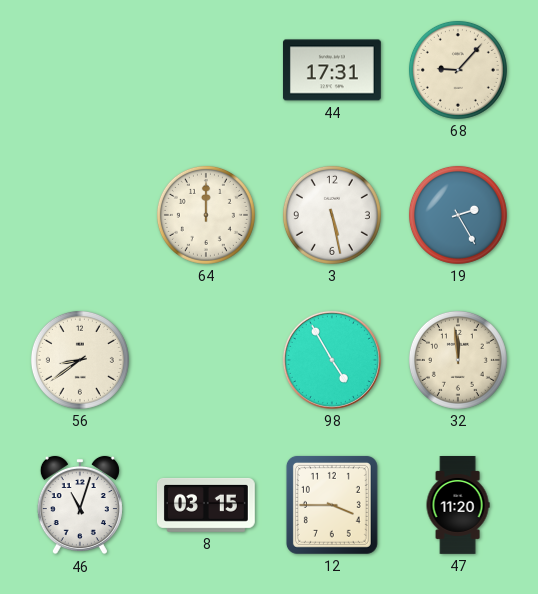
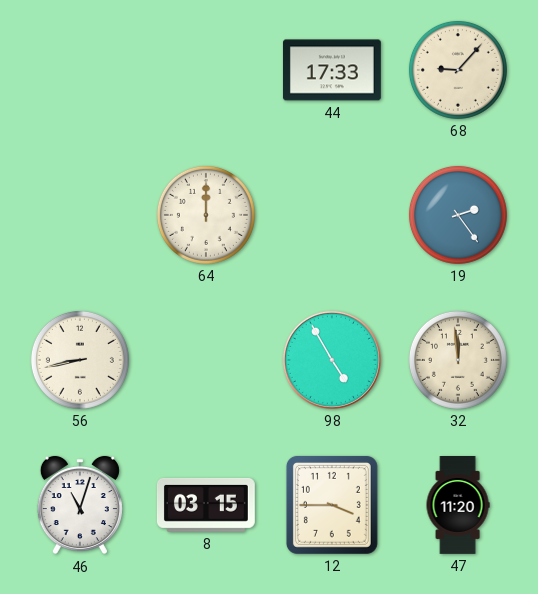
44: 17:31 -> 17:33
3: 5:28 -> none
19: 2:25 -> 2:24
56: 8:39 -> 8:43
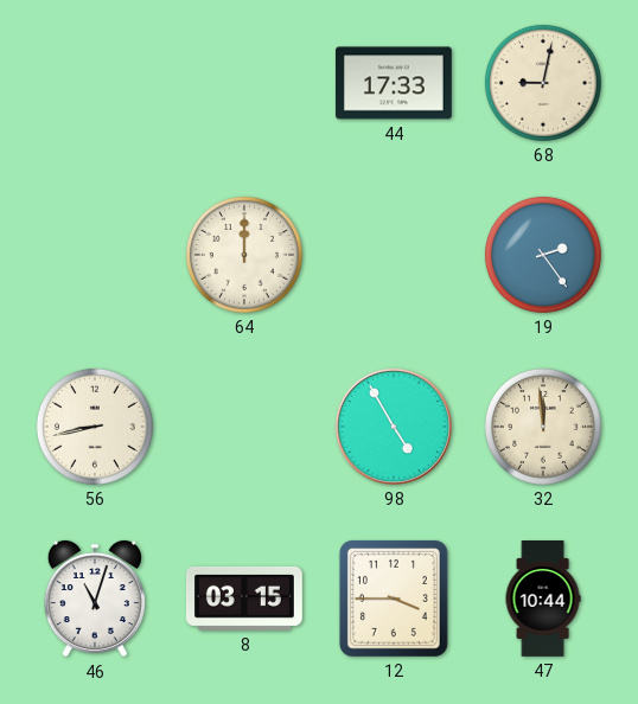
68: 9:07 -> 9:02
47: 11:20 -> 10:44
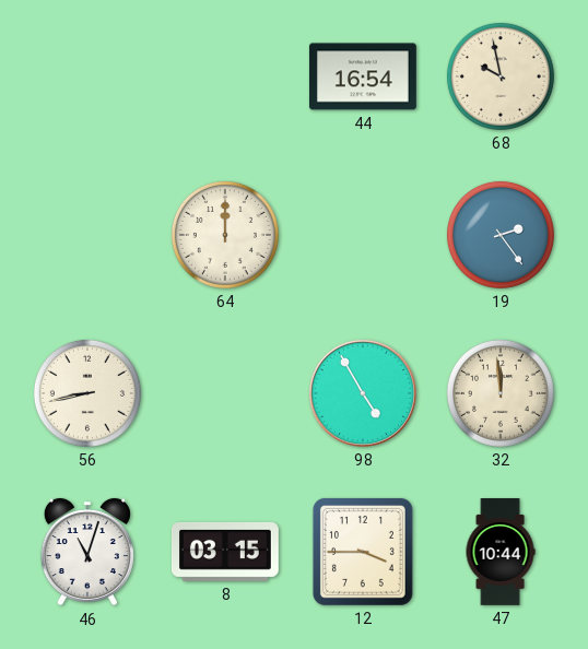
44: 17:33 -> 16:54
68: 9:02 -> 9:58
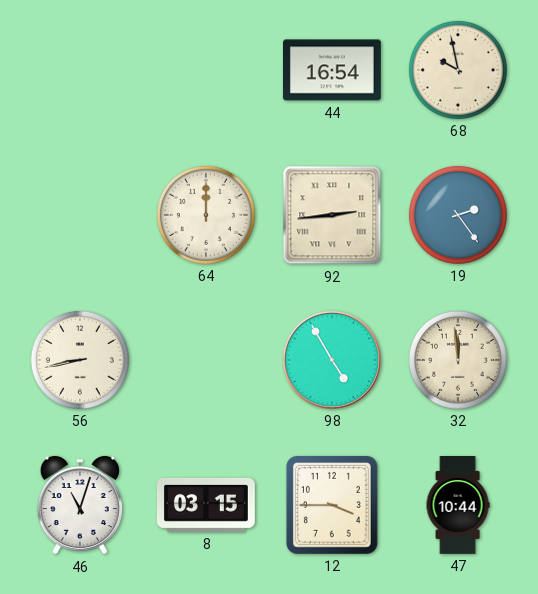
92: none -> 2:44
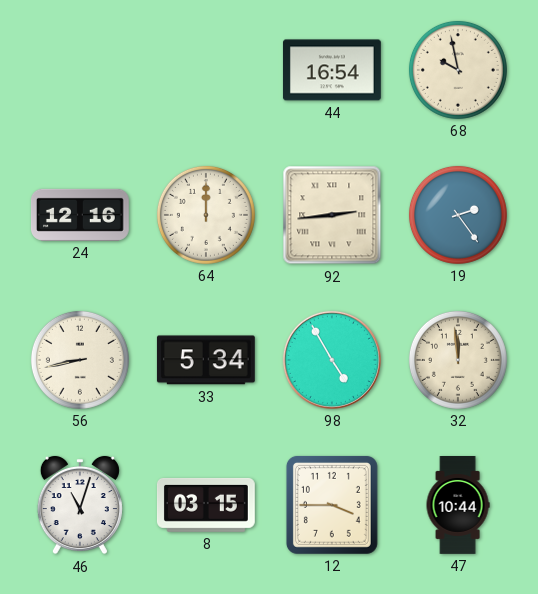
24: none -> 12:16
33: none -> 5:34
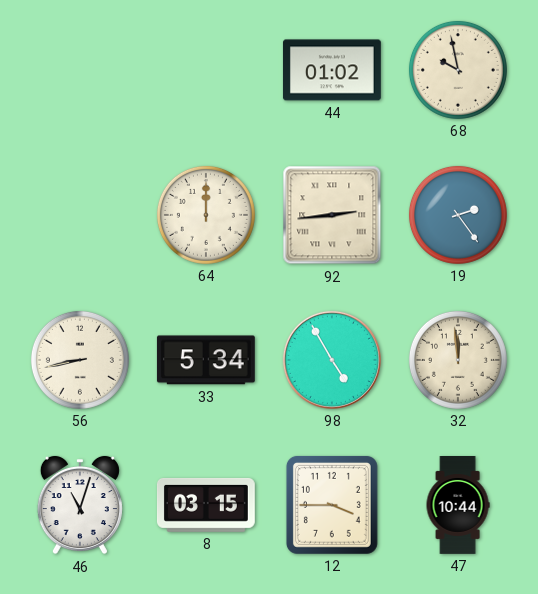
44: 16:54 -> 01:02
24: 12:16 -> none
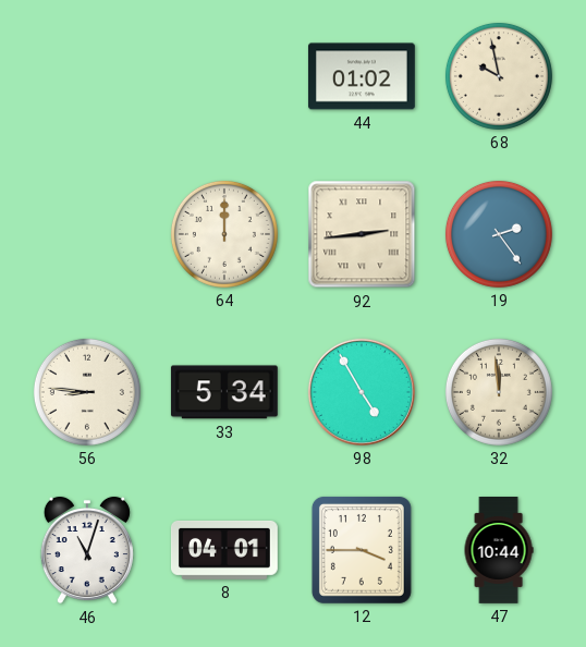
56: 8:43 -> 8:46
8: 03:15 -> 04:01
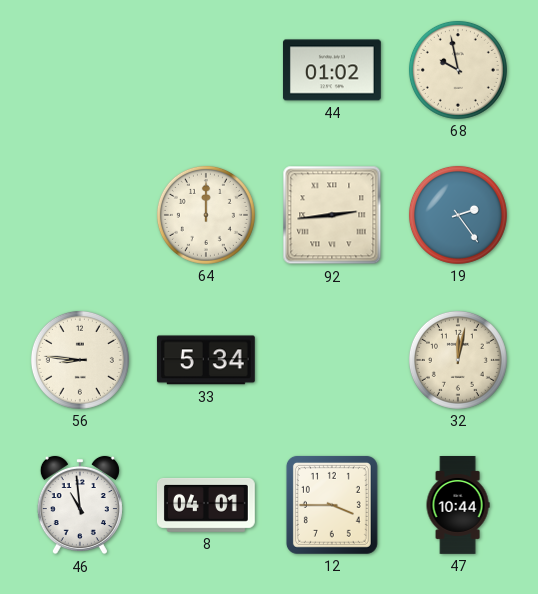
98: 4:55 -> none
32: 11:59 -> 12:02
46: 11:03 -> 10:59
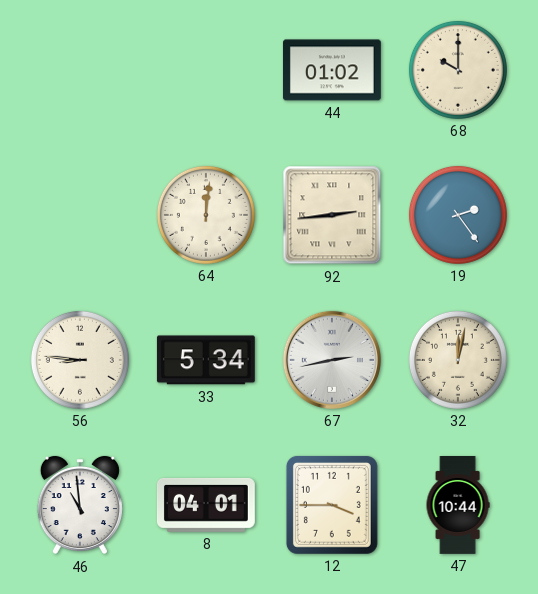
68: 9:58 -> 10:00
64: 12:00 -> 12:01
67: none -> 2:43
